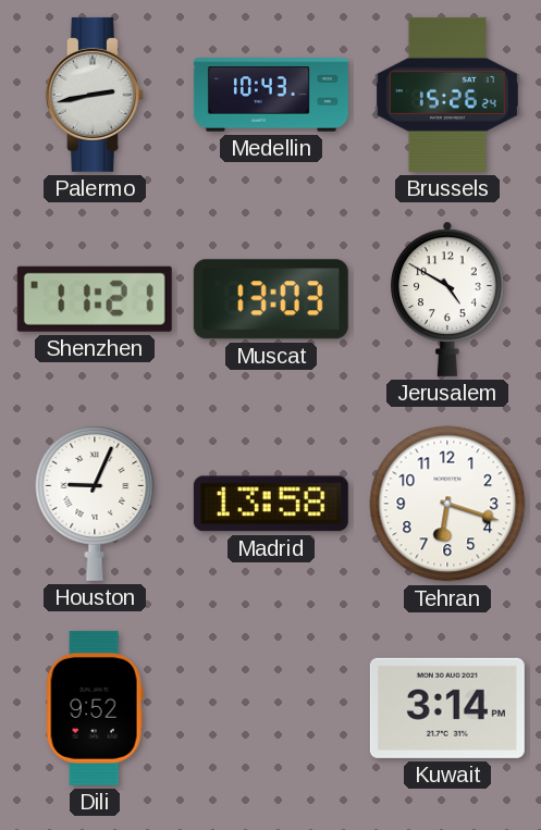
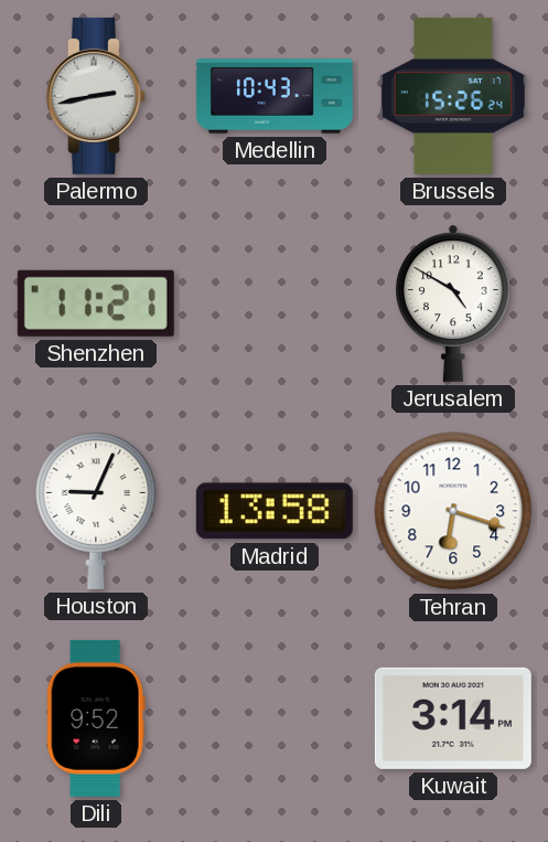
Muscat: 13:03 -> none
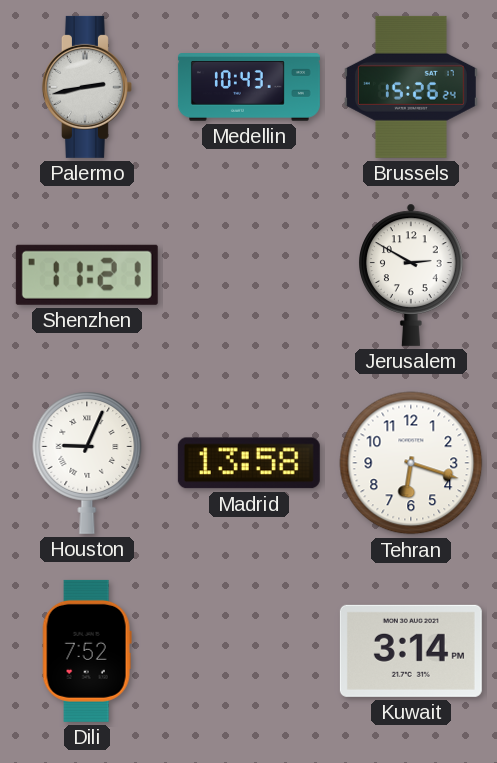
Jerusalem: 4:50 -> 2:50
Dili: 9:52 -> 7:52
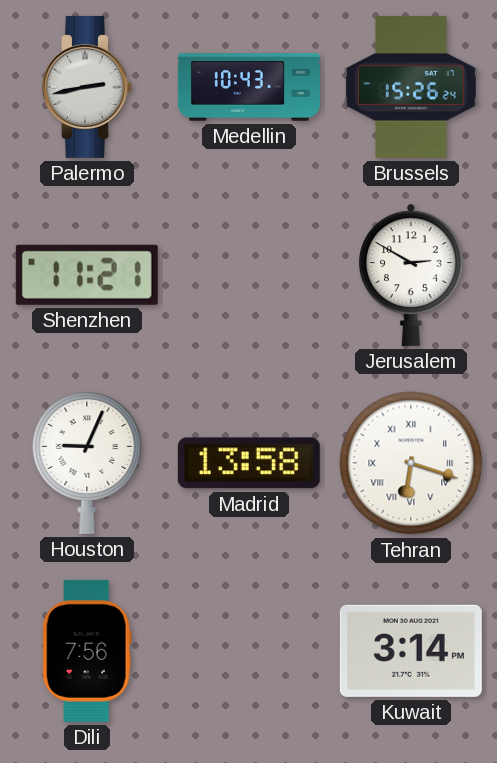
Tehran numerals: Arabic -> Roman
Dili: 7:52 -> 7:56
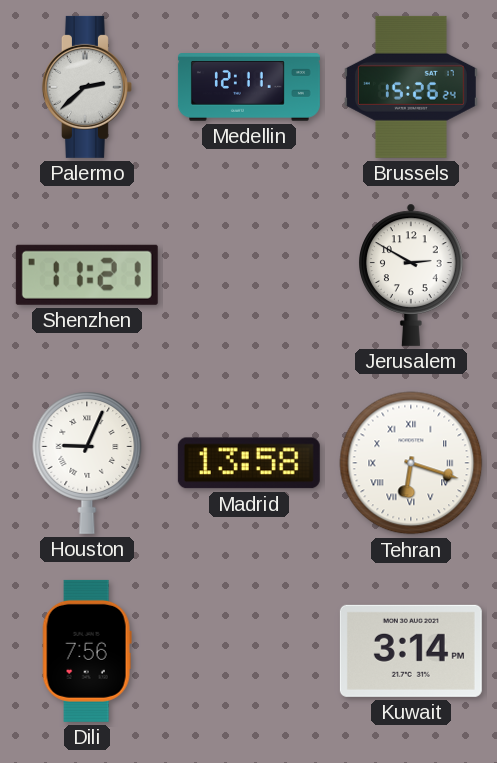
Palermo: 2:43 -> 2:38
Medellin: 10:43 -> 12:11
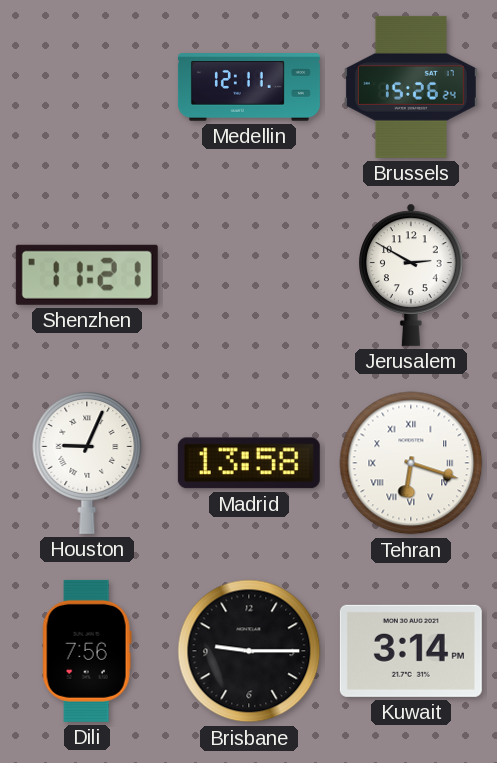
Palermo: 2:38 -> none
Brisbane: none -> 9:15
